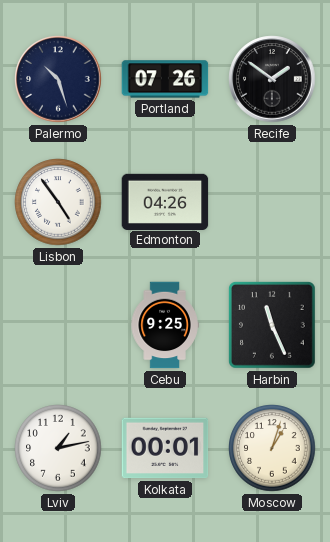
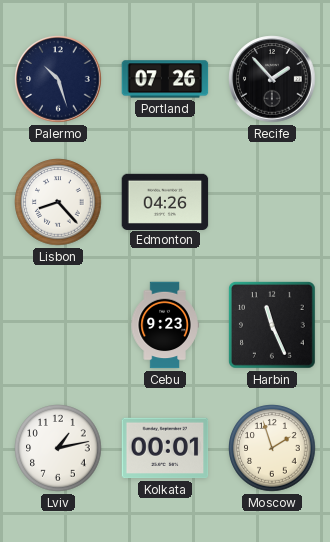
Recife: 1:51 -> 1:53
Lisbon: 4:54 -> 8:23
Cebu: 9:25 -> 9:23
Moscow: 1:03 -> 1:57
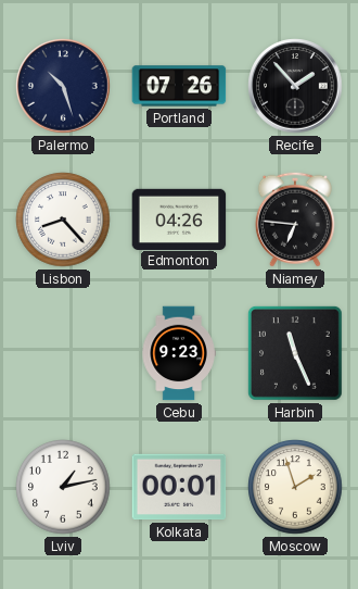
Niamey: none -> 6:46
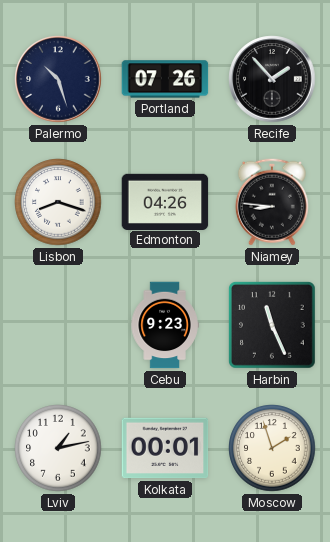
Lisbon: 8:23 -> 8:18
Niamey: 6:46 -> 8:46
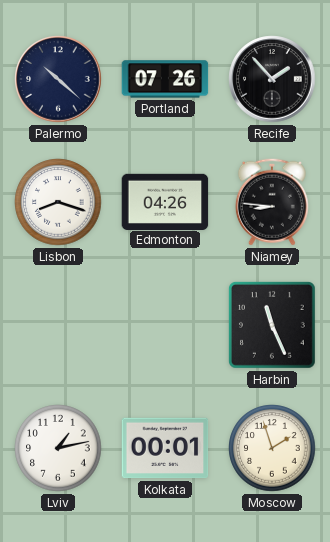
Palermo: 10:27 -> 10:22
Cebu: 9:23 -> none
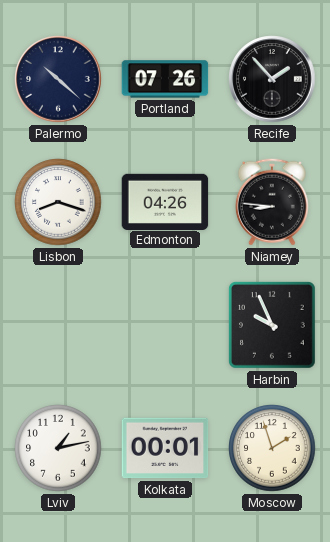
Harbin: 11:26 -> 9:56
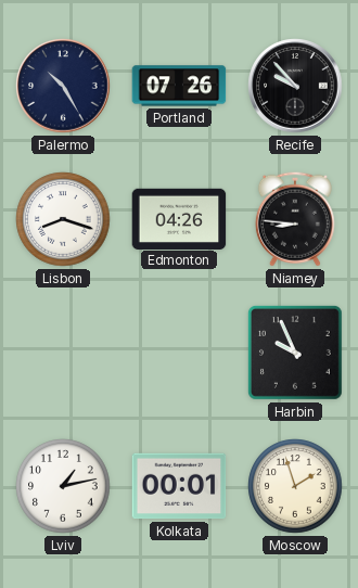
Palermo: 10:22 -> 10:25
Recife: 1:53 -> 9:53
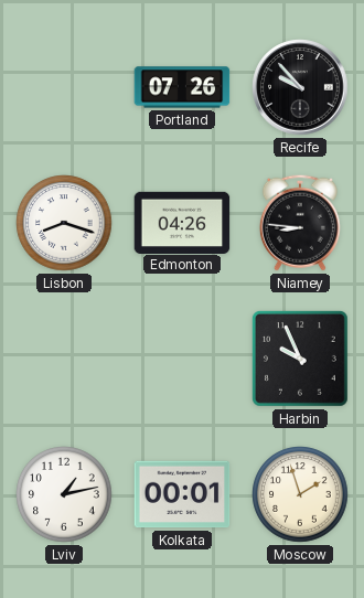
Palermo: 10:25 -> none
